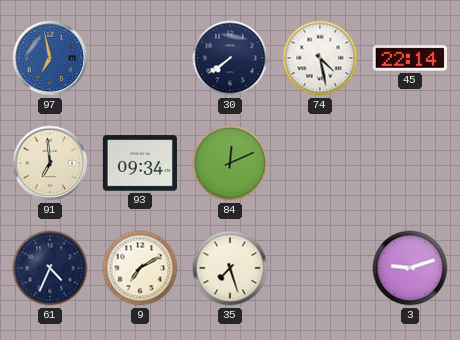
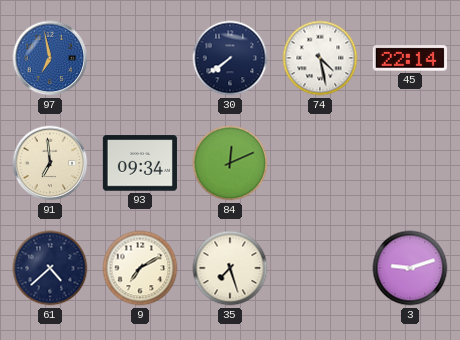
61: 4:34 -> 4:38
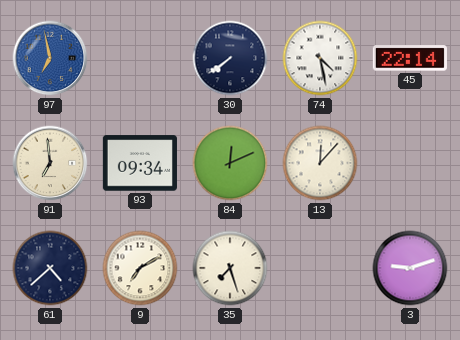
13: none -> 12:07
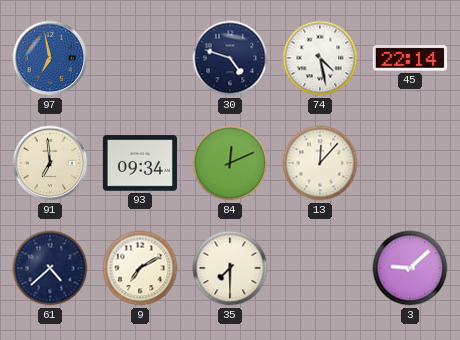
30: 7:39 -> 4:48
35: 7:27 -> 7:30
3: 9:12 -> 9:08
